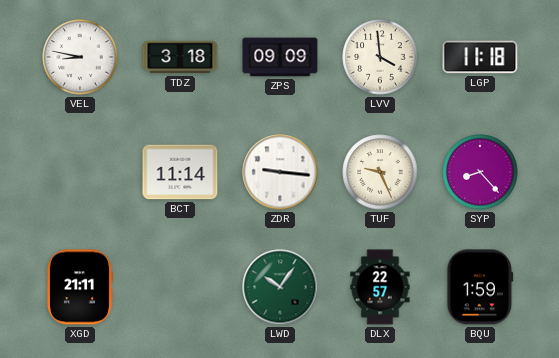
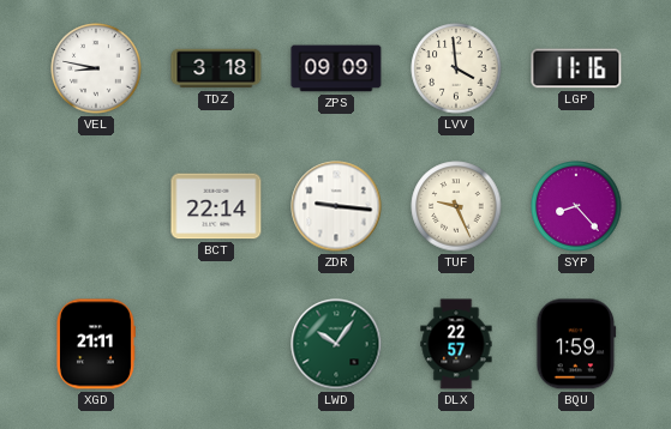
LGP: 11:18 -> 11:16
BCT: 11:14 -> 22:14
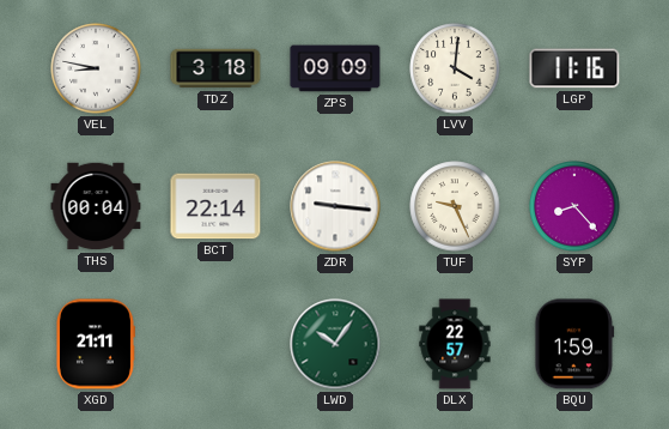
LVV: 3:59 -> 4:01
THS: none -> 00:04
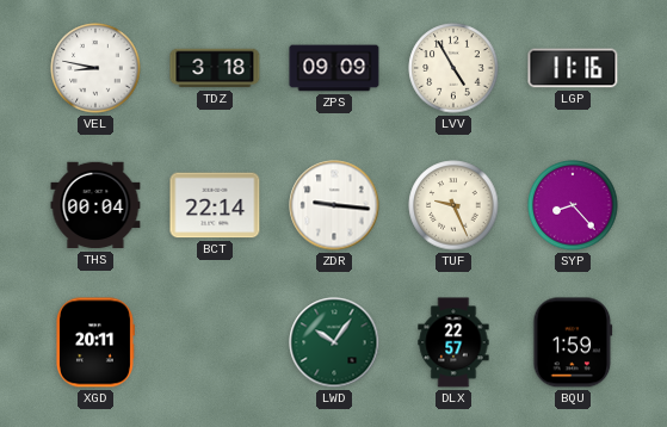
LVV: 4:01 -> 4:55
XGD: 21:11 -> 20:11
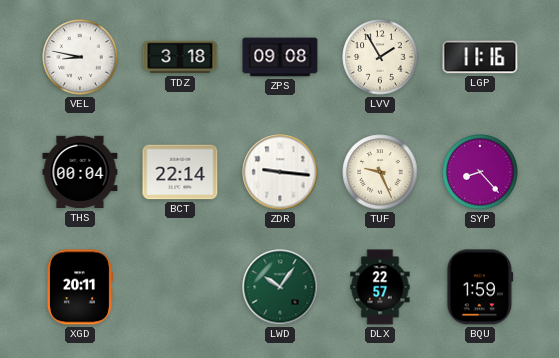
ZPS: 09:09 -> 09:08
LVV: 4:55 -> 1:55
